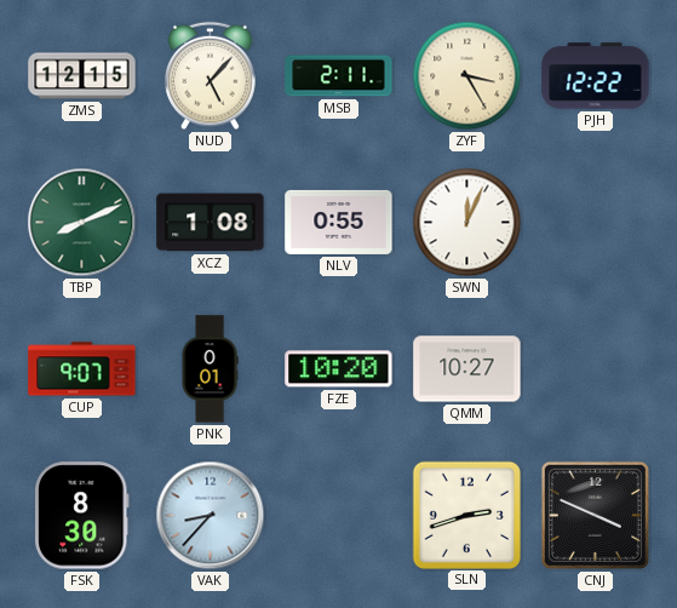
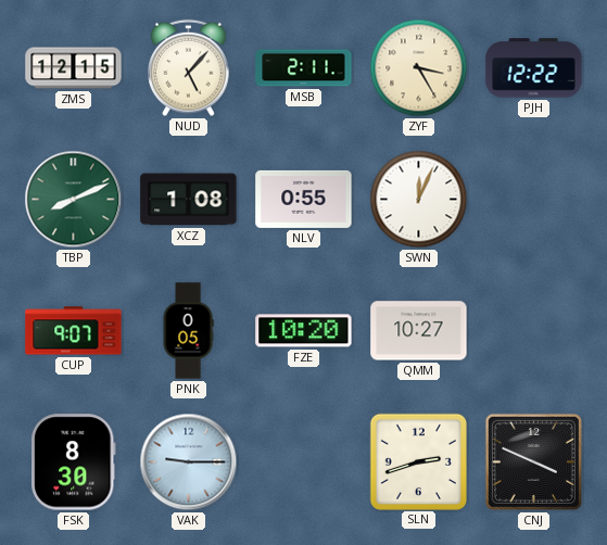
PNK: 0:01 -> 0:05
VAK: 8:37 -> 9:15
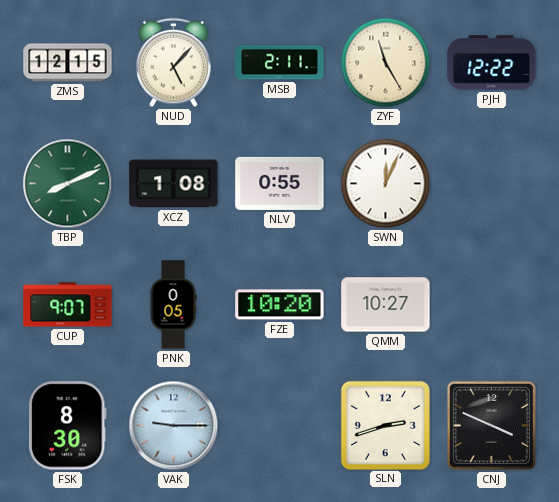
ZYF: 3:25 -> 11:25
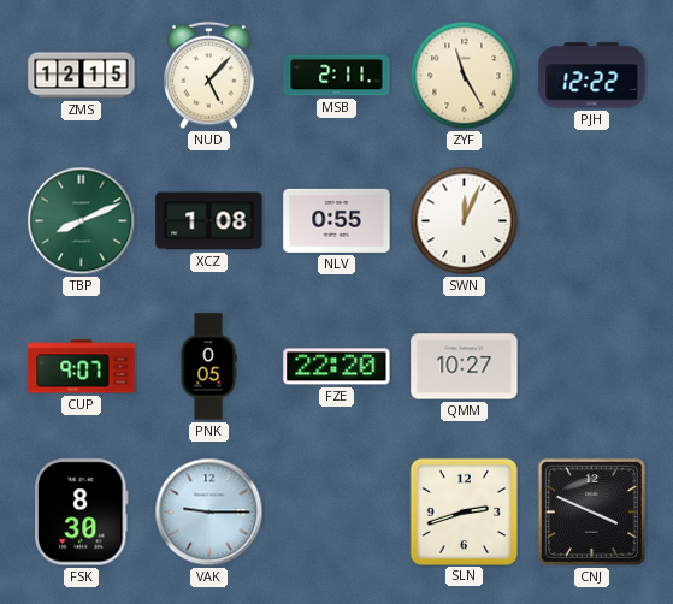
FZE: 10:20 -> 22:20
